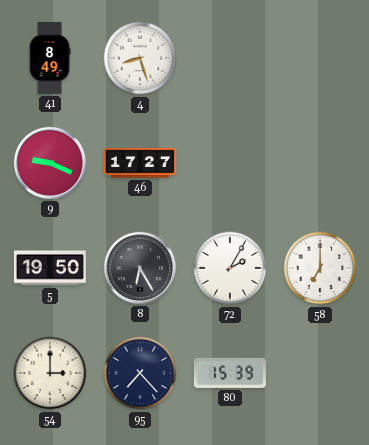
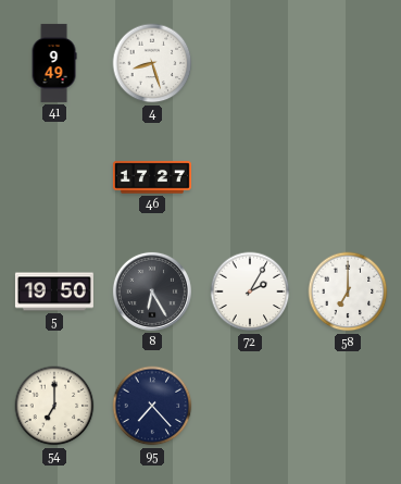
41: 8:49 -> 9:49
9: 9:19 -> none
54: 3:00 -> 7:00
80: 15:39 -> none
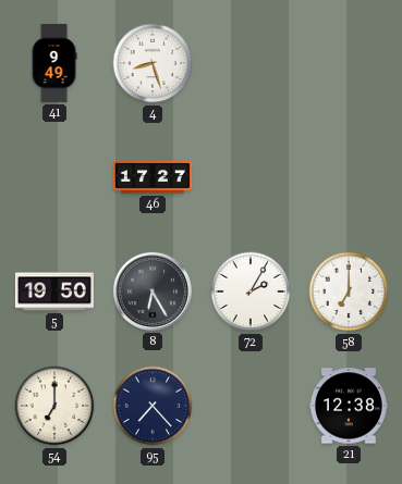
21: none -> 12:38
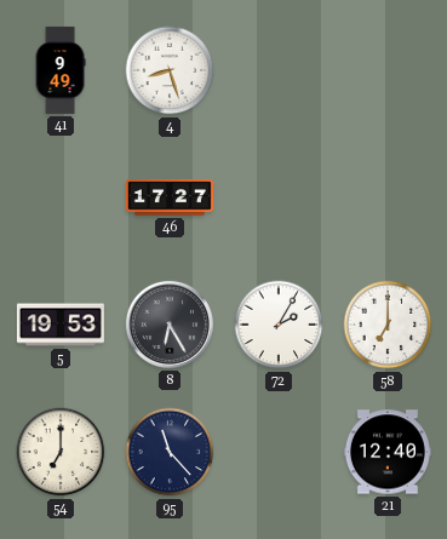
5: 19:50 -> 19:53
95: 7:23 -> 11:23
21: 12:38 -> 12:40
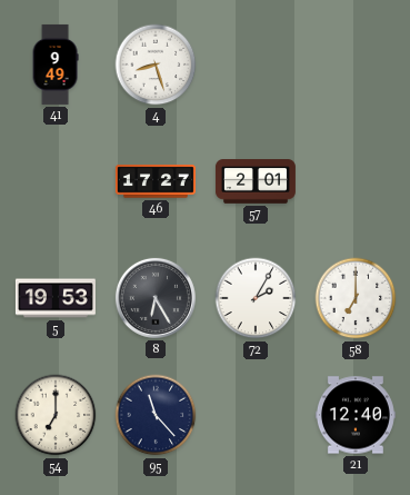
57: none -> 2:01
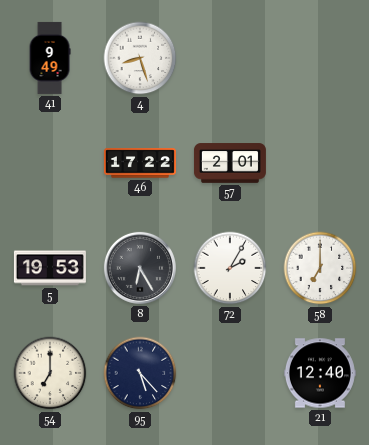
46: 17:27 -> 17:22
95: 11:23 -> 5:23
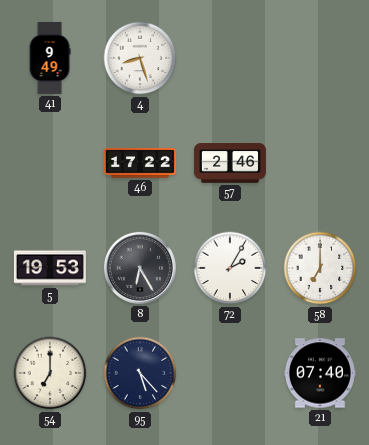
57: 2:01 -> 2:46
21: 12:40 -> 07:40
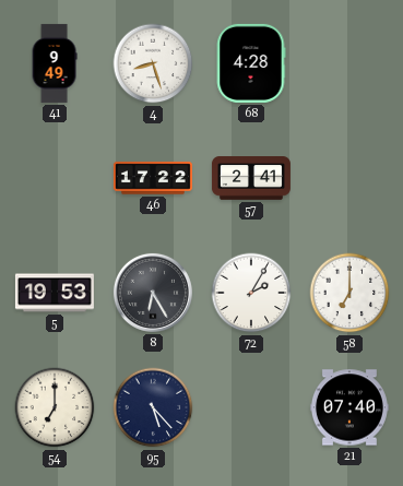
68: none -> 4:28
57: 2:46 -> 2:41
